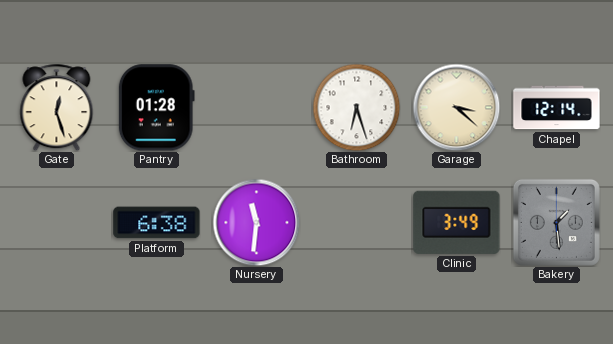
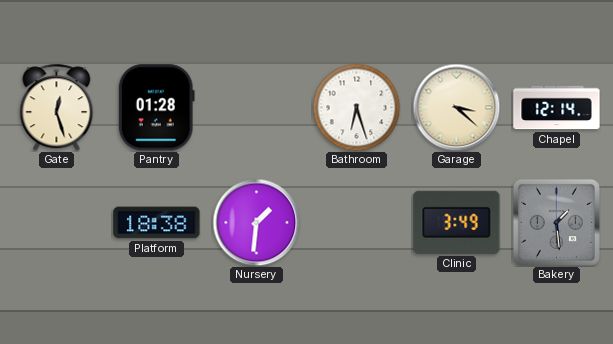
Platform: 6:38 -> 18:38
Nursery: 11:31 -> 1:31
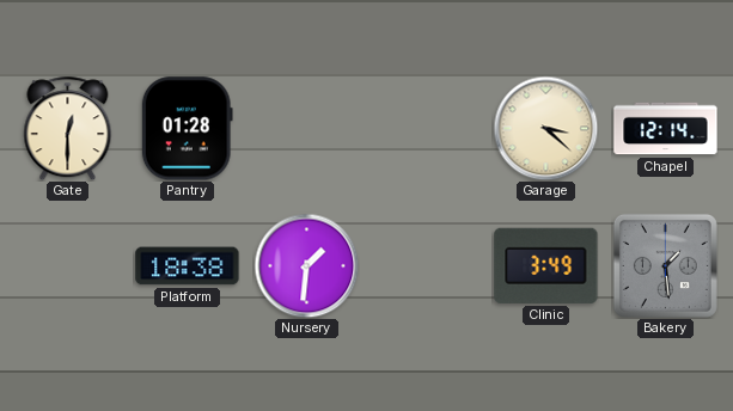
Gate: 12:27 -> 12:30
Bathroom: 6:27 -> none
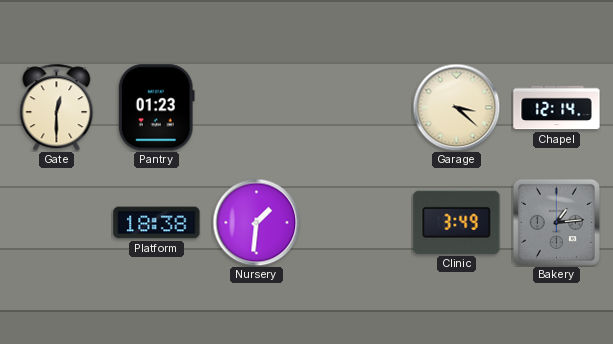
Pantry: 01:28 -> 01:23
Bakery: 1:29 -> 1:14
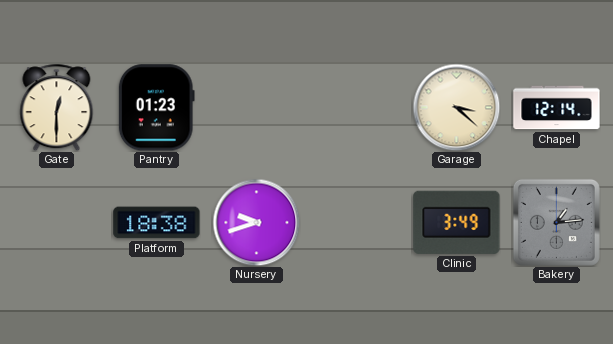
Nursery: 1:31 -> 9:42
